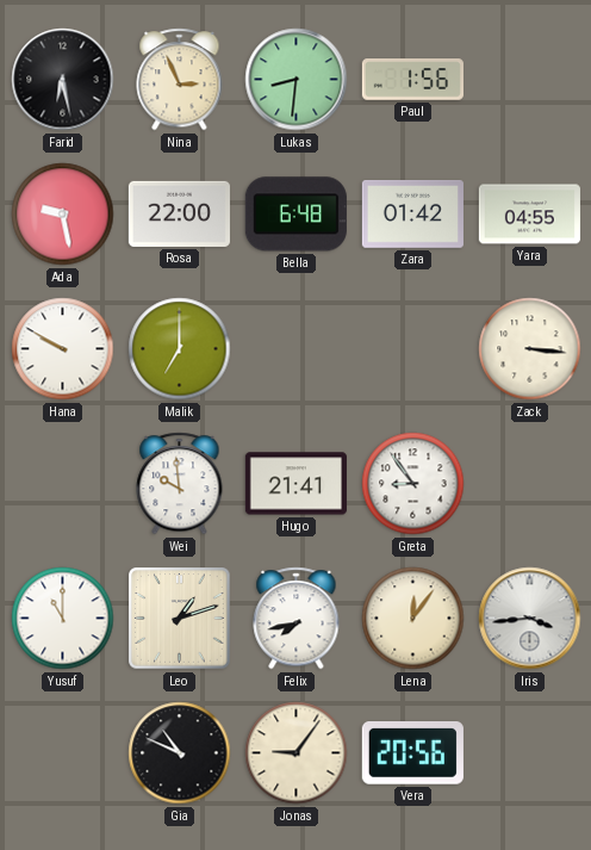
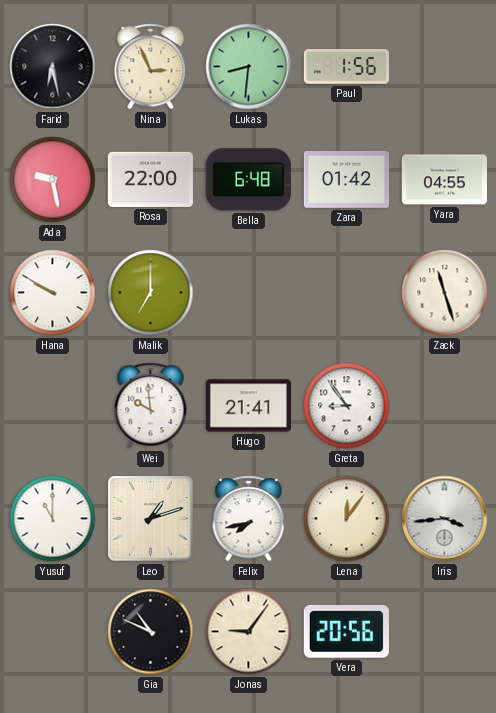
Zack: 3:16 -> 11:27
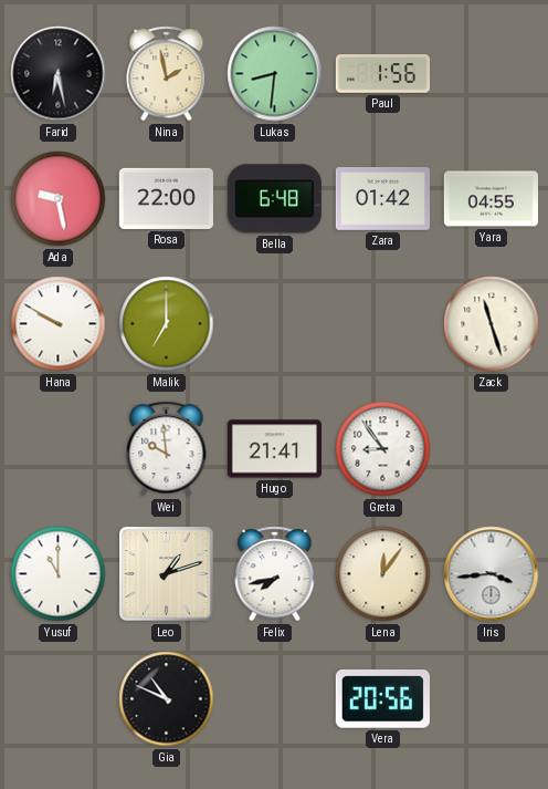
Nina: 2:56 -> 1:58
Jonas: 9:06 -> none
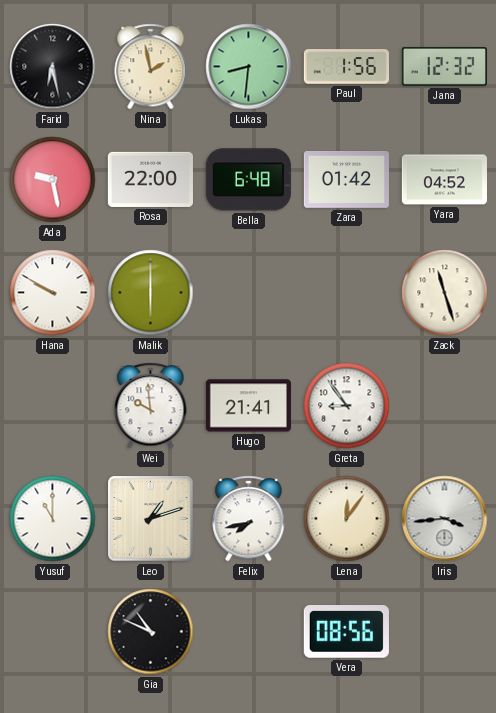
Jana: none -> 12:32
Yara: 04:55 -> 04:52
Malik: 7:00 -> 6:00
Vera: 20:56 -> 08:56
